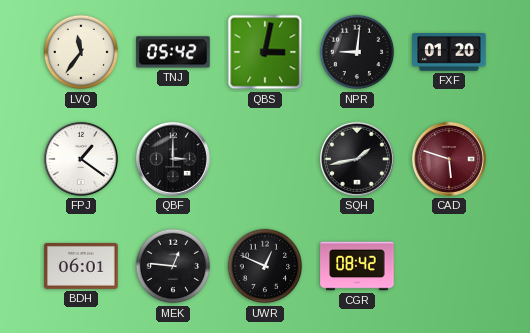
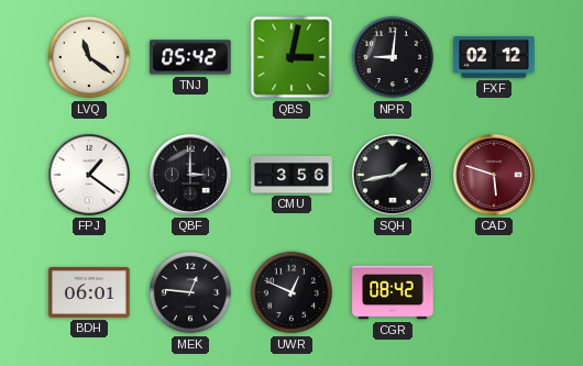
LVQ: 11:36 -> 11:21
FXF: 01:20 -> 02:12
CMU: none -> 3:56
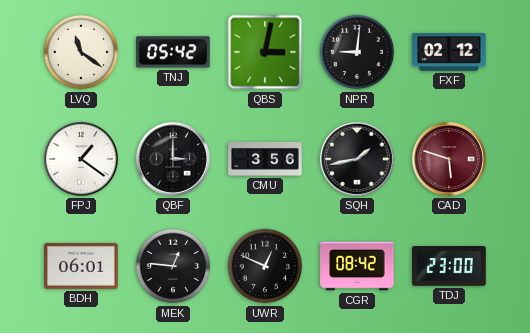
TDJ: none -> 23:00
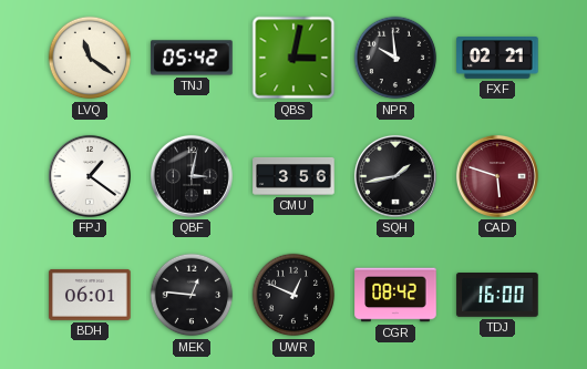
NPR: 9:01 -> 9:59
FXF: 02:12 -> 02:21
QBF: 3:00 -> 3:02
TDJ: 23:00 -> 16:00
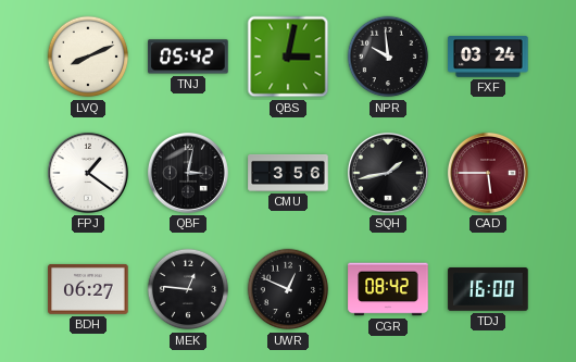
LVQ: 11:21 -> 8:11
FXF: 02:21 -> 03:24
CAD: 5:48 -> 5:45
BDH: 06:01 -> 06:27
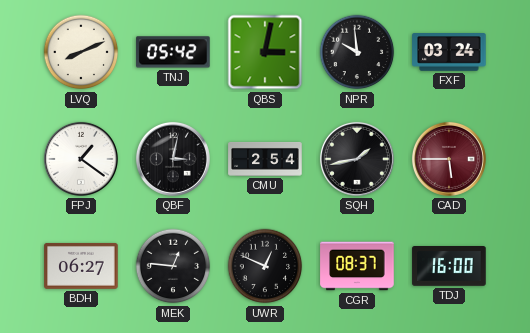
CMU: 3:56 -> 2:54
CGR: 08:42 -> 08:37
